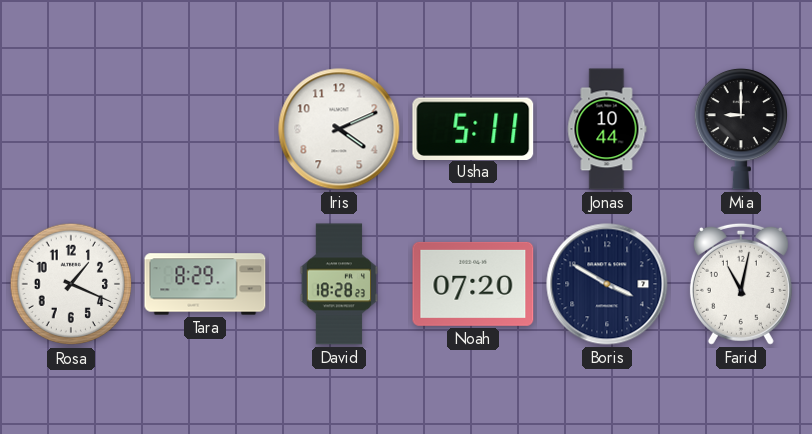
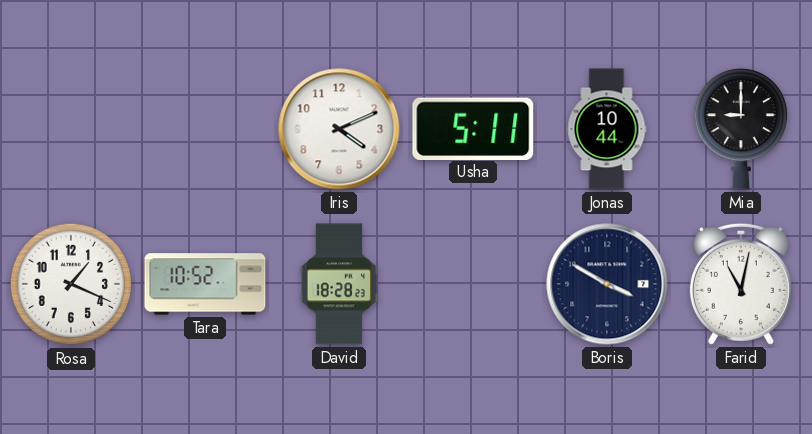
Tara: 8:29 -> 10:52
Noah: 07:20 -> none
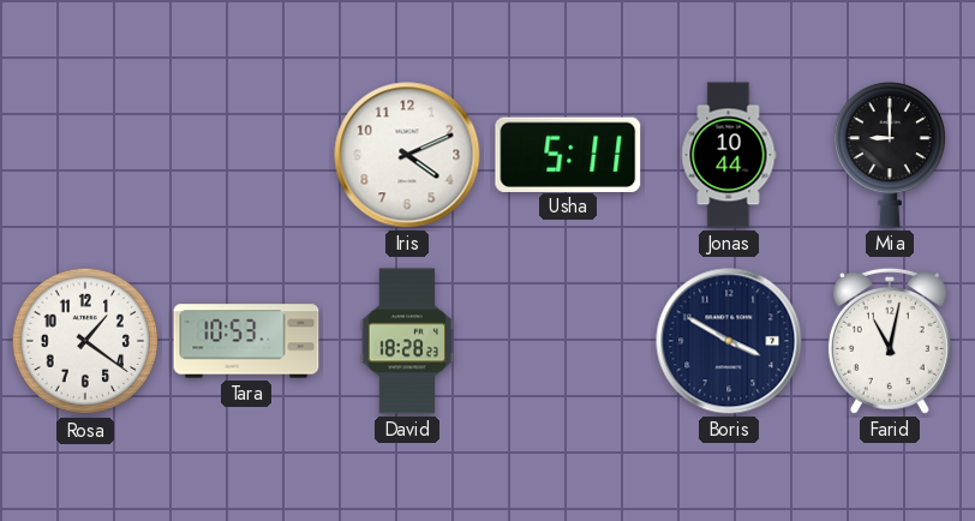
Rosa: 1:19 -> 1:21
Tara: 10:52 -> 10:53
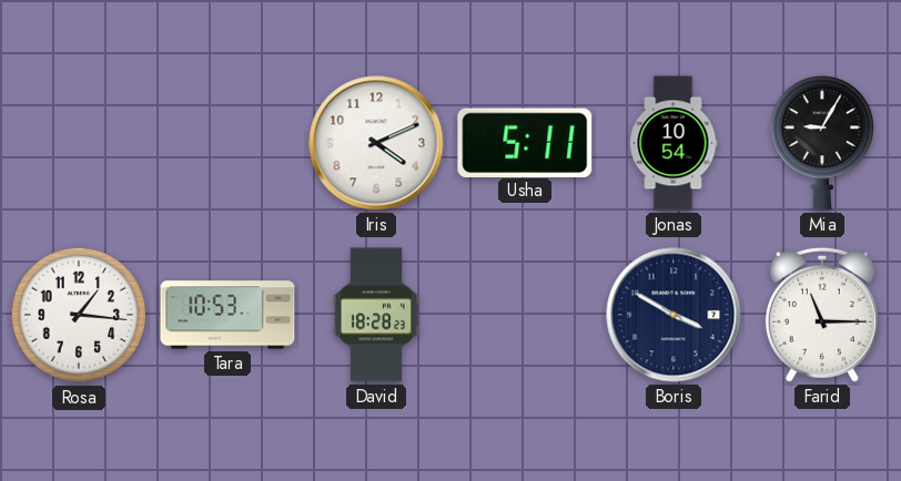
Jonas: 10:44 -> 10:54
Mia: 9:00 -> 9:05
Rosa: 1:21 -> 1:16
Farid: 11:02 -> 11:15
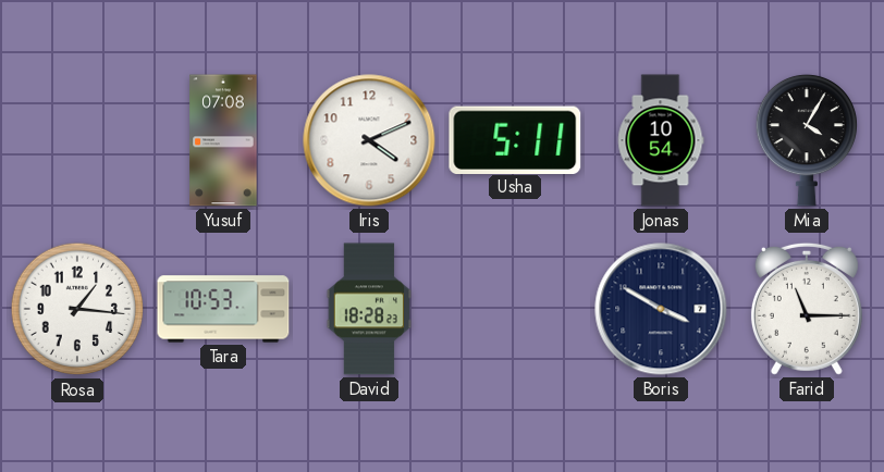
Yusuf: none -> 07:08
Mia: 9:05 -> 4:05
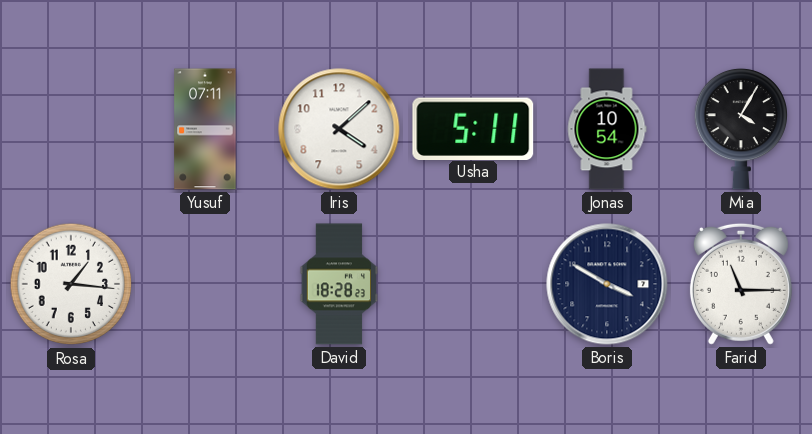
Yusuf: 07:08 -> 07:11
Iris: 4:11 -> 4:08
Tara: 10:53 -> none
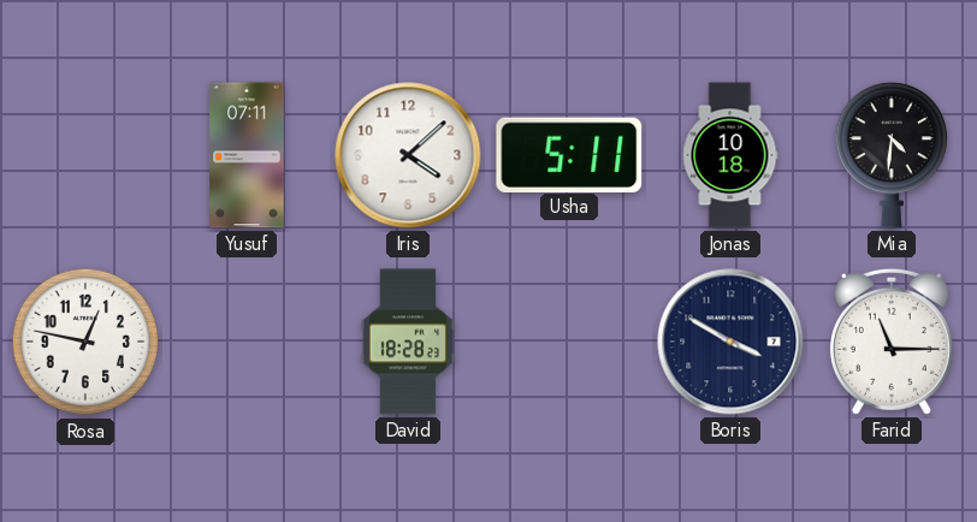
Jonas: 10:54 -> 10:18
Mia: 4:05 -> 4:31
Rosa: 1:16 -> 12:47
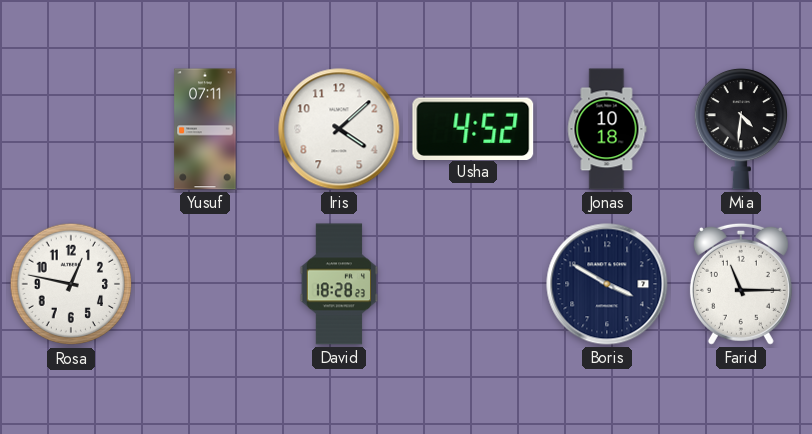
Usha: 5:11 -> 4:52
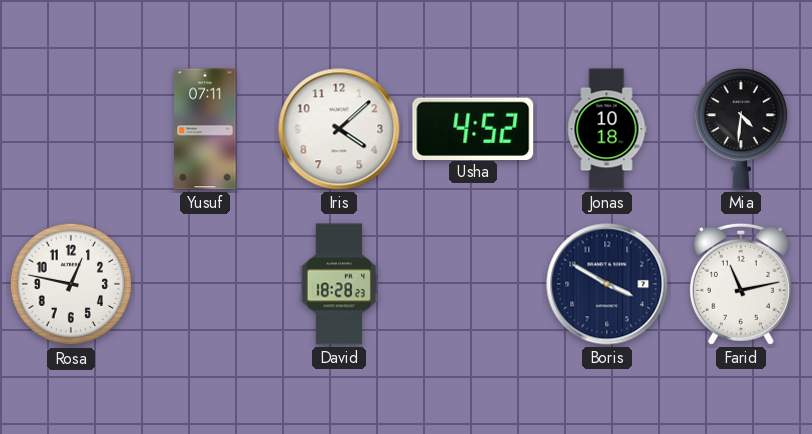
Farid: 11:15 -> 11:13
